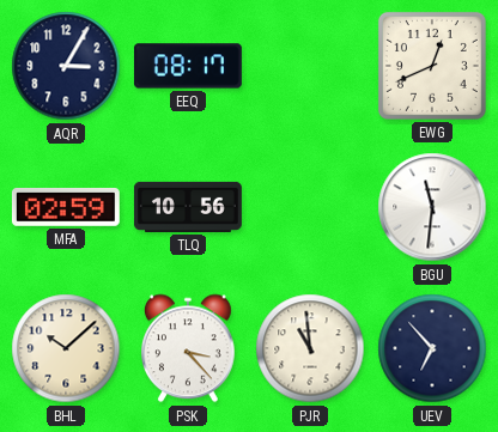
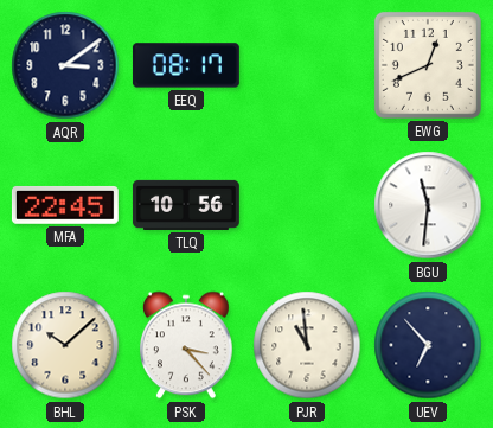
AQR: 3:05 -> 3:09
MFA: 02:59 -> 22:45
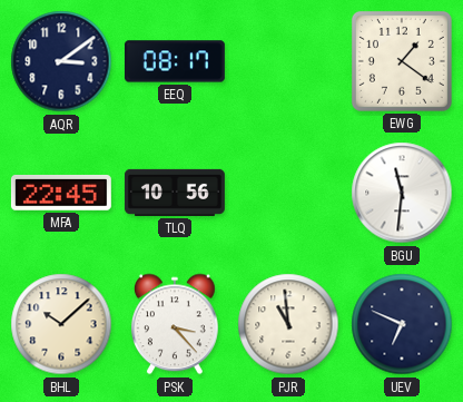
EWG: 12:41 -> 1:21
UEV: 6:53 -> 6:49
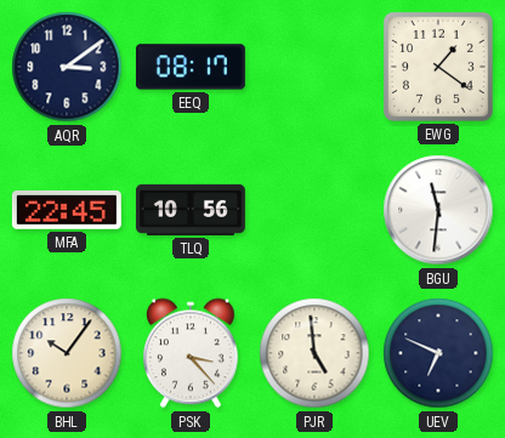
BHL: 10:08 -> 10:06
PJR: 10:59 -> 4:59
